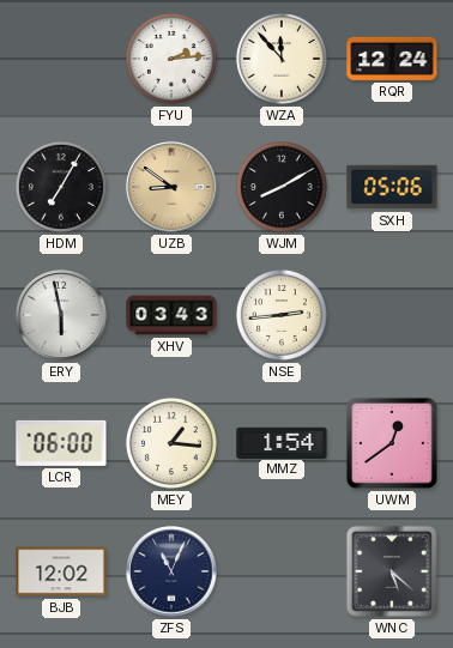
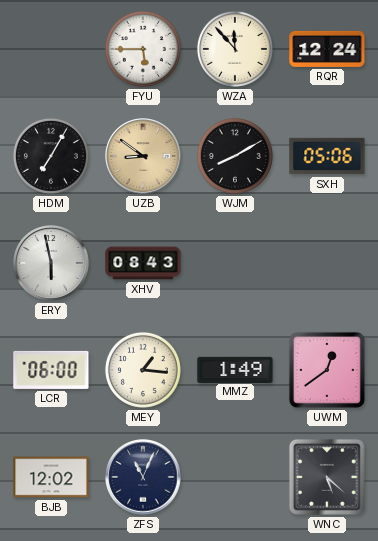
FYU: 2:14 -> 5:45
XHV: 03:43 -> 08:43
NSE: 2:44 -> none
MMZ: 1:54 -> 1:49
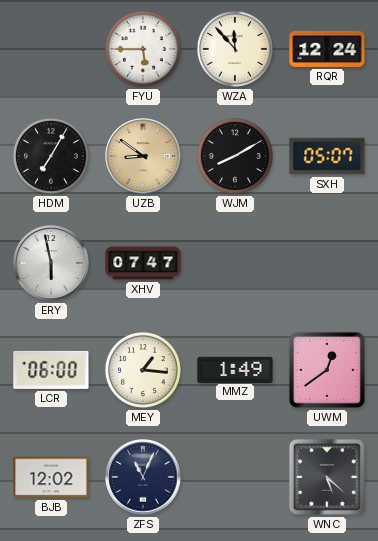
SXH: 05:06 -> 05:07
XHV: 08:43 -> 07:47
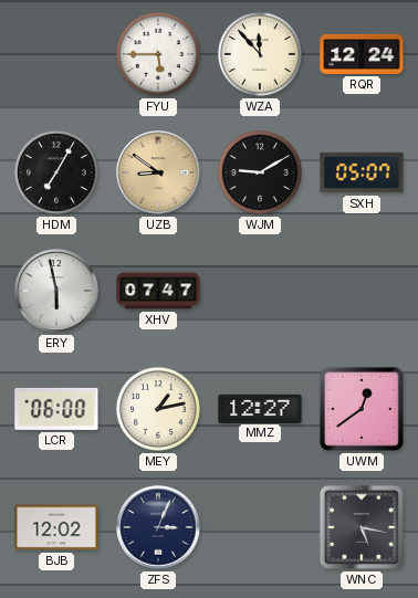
WJM: 8:10 -> 9:10
MEY: 1:16 -> 1:13
MMZ: 1:49 -> 12:27
ZFS: 11:04 -> 3:04
WNC: 5:22 -> 5:17
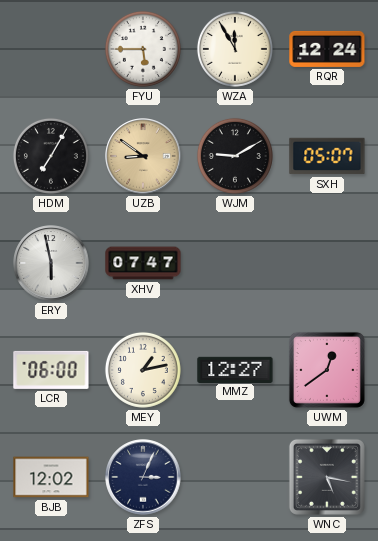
WZA: 11:53 -> 11:55
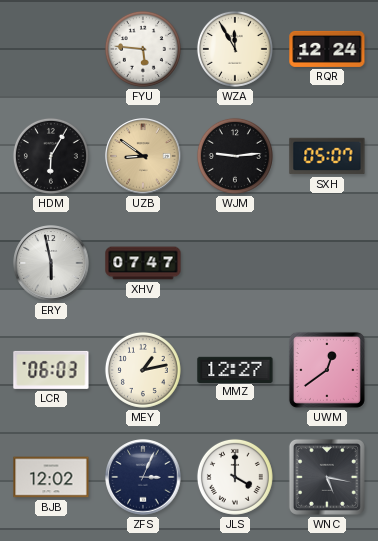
FYU: 5:45 -> 5:46
HDM: 7:05 -> 6:05
WJM: 9:10 -> 9:14
LCR: 06:00 -> 06:03
JLS: none -> 4:00
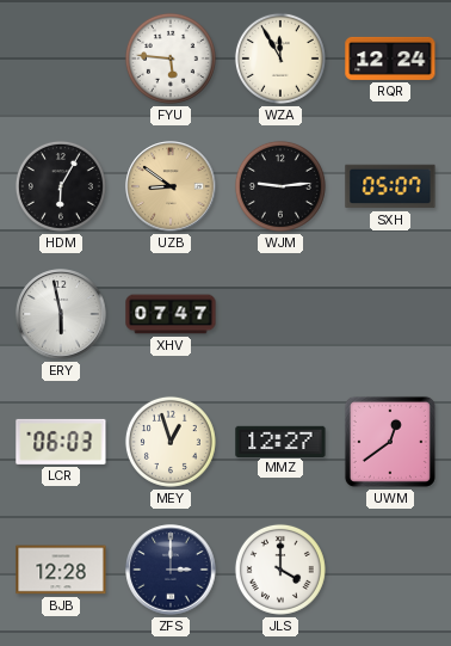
MEY: 1:13 -> 12:57
BJB: 12:02 -> 12:28
ZFS: 3:04 -> 3:00
WNC: 5:17 -> none
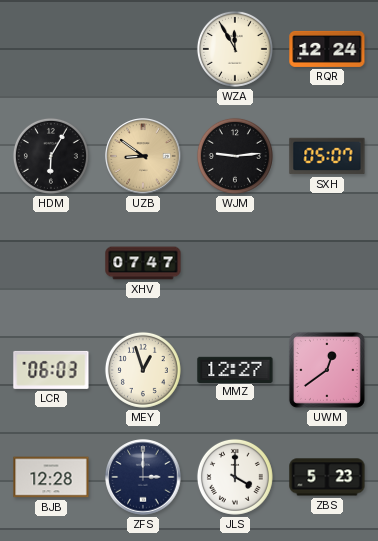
FYU: 5:46 -> none
ERY: 5:58 -> none
ZBS: none -> 5:23
